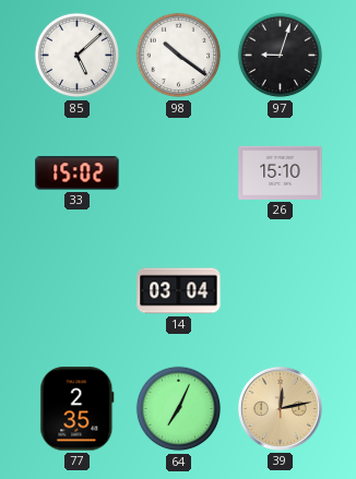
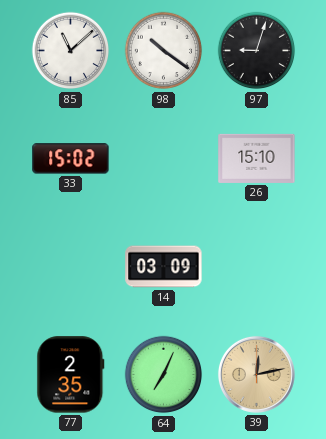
85: 5:08 -> 11:08
14: 03:04 -> 03:09
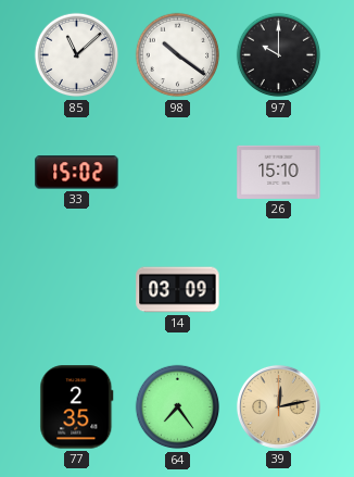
97: 9:03 -> 10:00
64: 7:04 -> 7:24
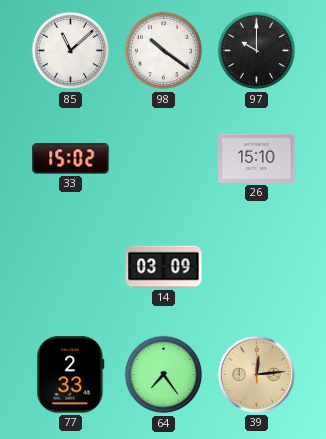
77: 2:35 -> 2:33
39: 12:13 -> 12:14
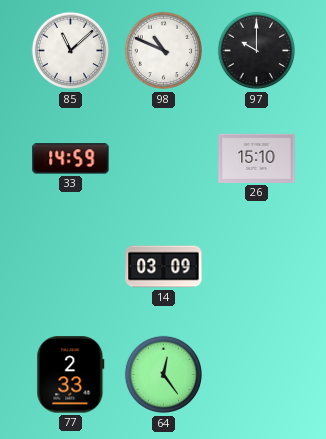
98: 10:21 -> 10:49
33: 15:02 -> 14:59
64: 7:24 -> 12:24
39: 12:14 -> none
